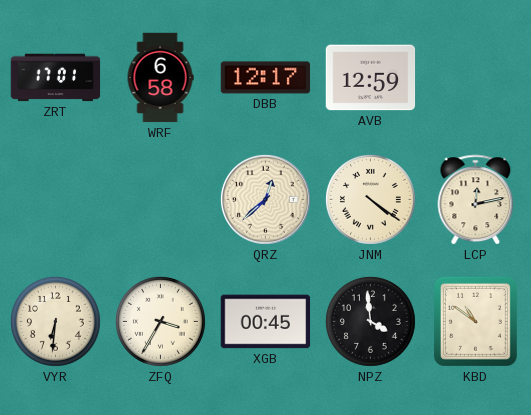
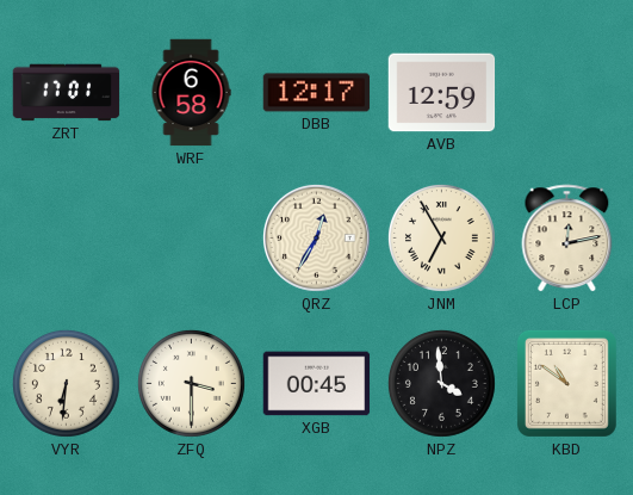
QRZ: 12:38 -> 12:35
JNM: 4:21 -> 6:55
ZFQ: 3:35 -> 3:30
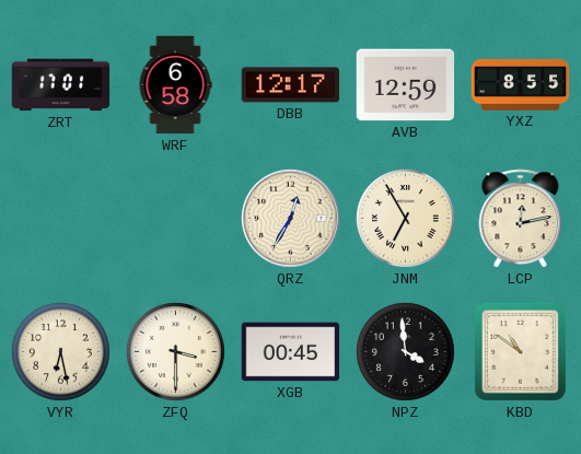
YXZ: none -> 8:55
VYR: 6:31 -> 6:28
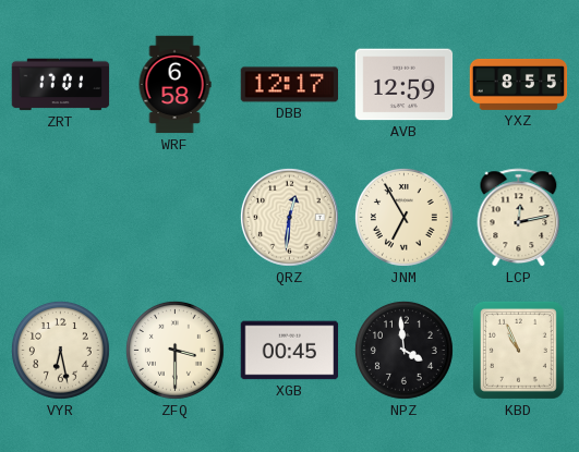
QRZ: 12:35 -> 12:31
KBD: 10:51 -> 10:56
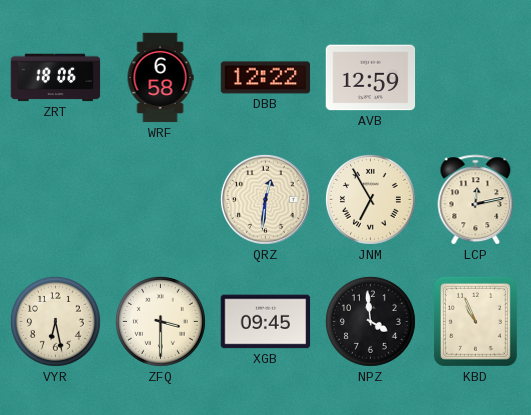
ZRT: 17:01 -> 18:06
DBB: 12:17 -> 12:22
YXZ: 8:55 -> none
XGB: 00:45 -> 09:45
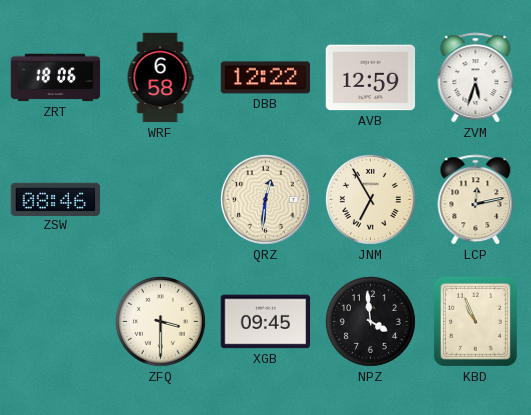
ZVM: none -> 5:33
ZSW: none -> 08:46
VYR: 6:28 -> none
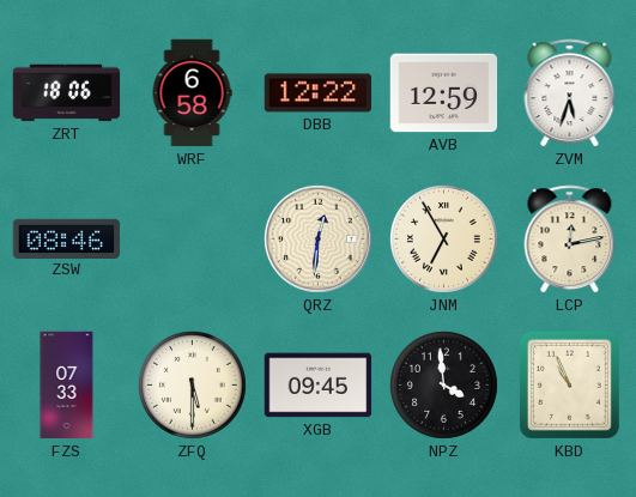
FZS: none -> 07:33
ZFQ: 3:30 -> 5:30
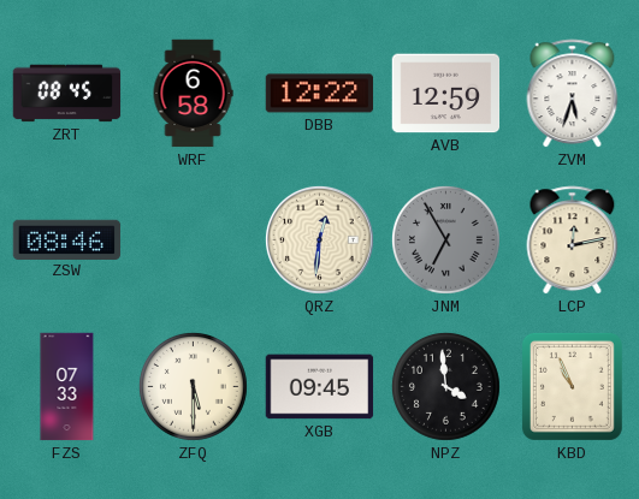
ZRT: 18:06 -> 08:45
JNM dial: cream -> grey
